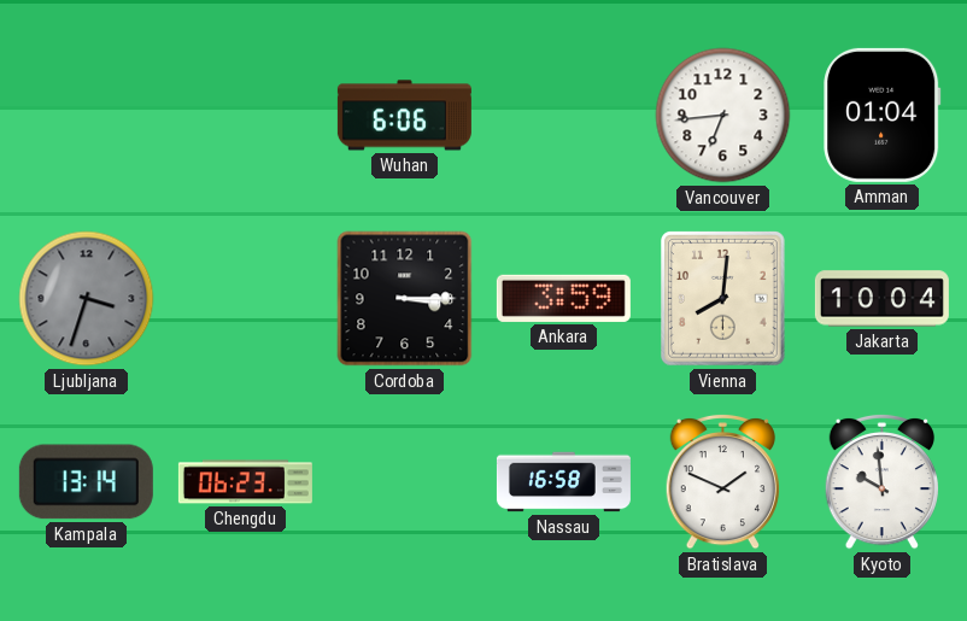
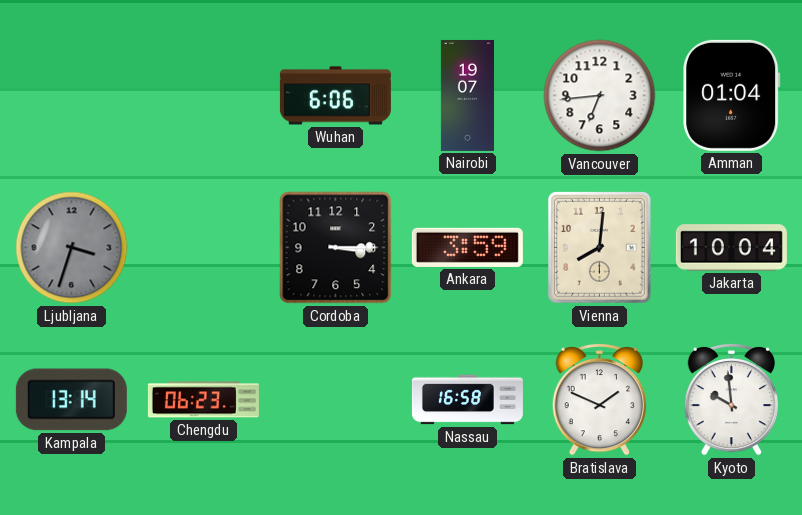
Nairobi: none -> 19:07
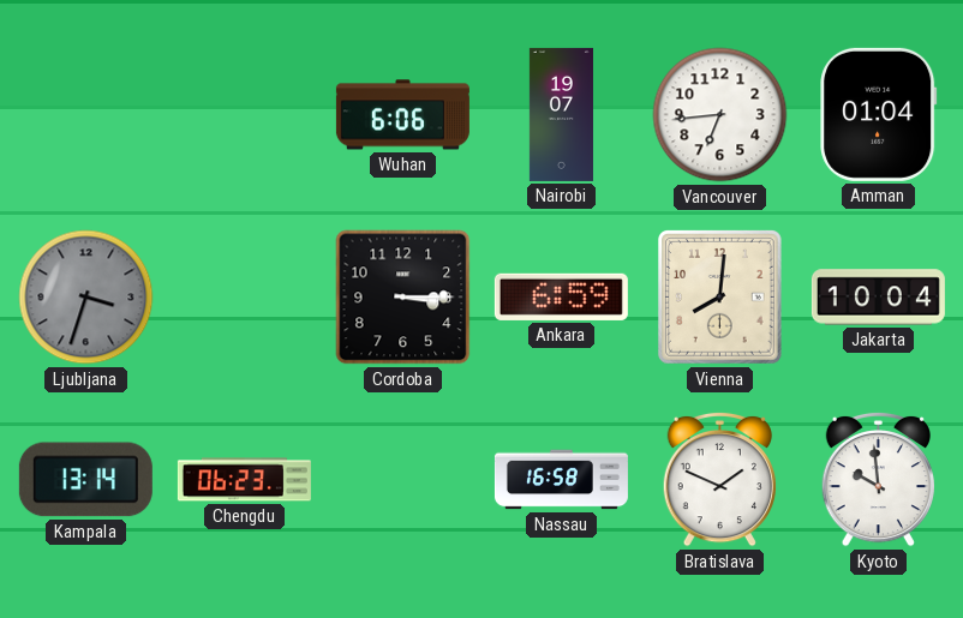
Ankara: 3:59 -> 6:59
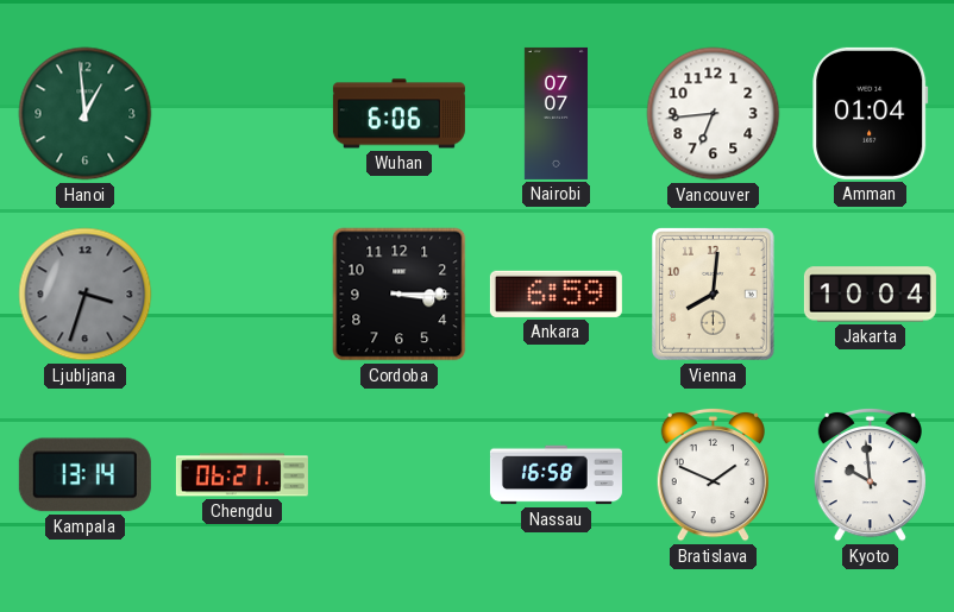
Hanoi: none -> 12:59
Nairobi: 19:07 -> 07:07
Chengdu: 06:23 -> 06:21
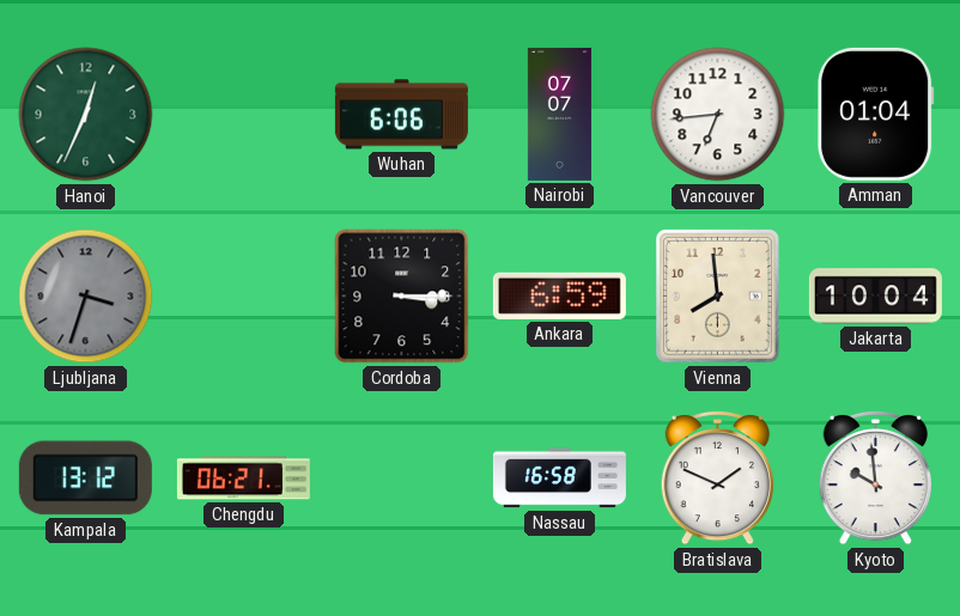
Hanoi: 12:59 -> 12:34
Vienna: 8:01 -> 7:59
Kampala: 13:14 -> 13:12
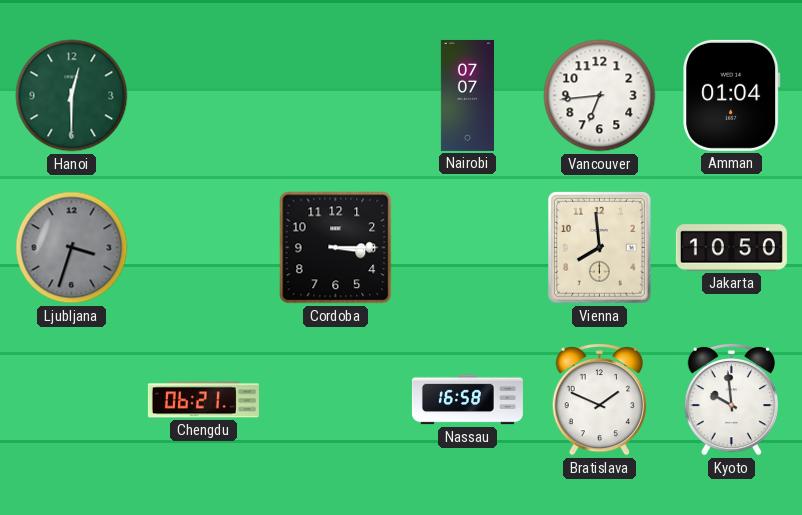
Hanoi: 12:34 -> 12:30
Wuhan: 6:06 -> none
Ankara: 6:59 -> none
Jakarta: 10:04 -> 10:50
Kampala: 13:12 -> none
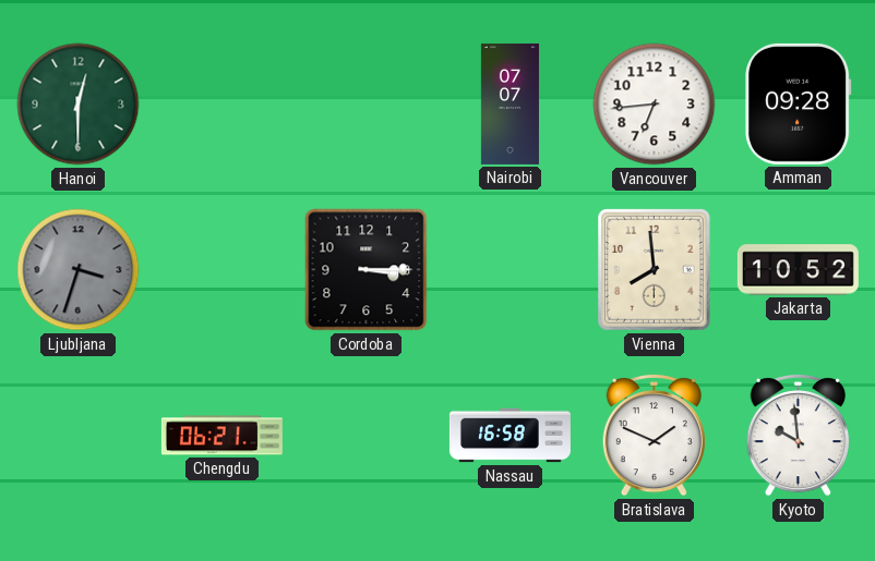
Amman: 01:04 -> 09:28
Jakarta: 10:50 -> 10:52
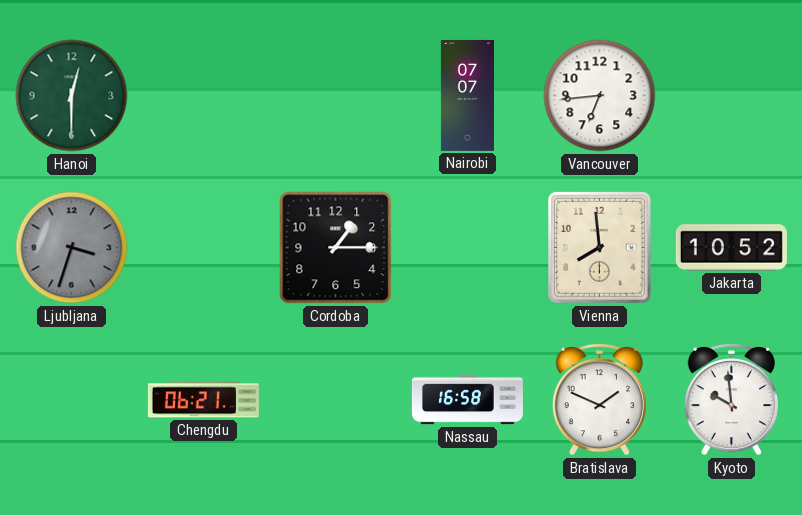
Amman: 09:28 -> none
Cordoba: 3:15 -> 1:15
